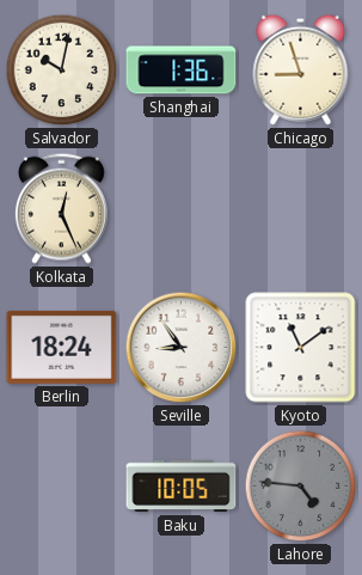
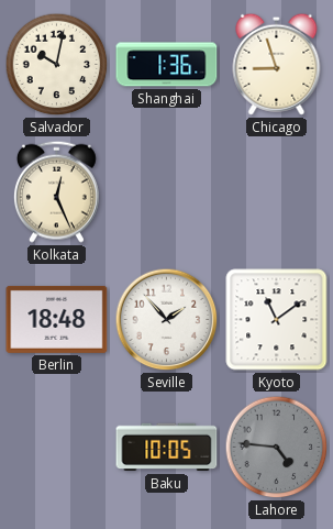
Berlin: 18:24 -> 18:48
Seville: 8:54 -> 1:53
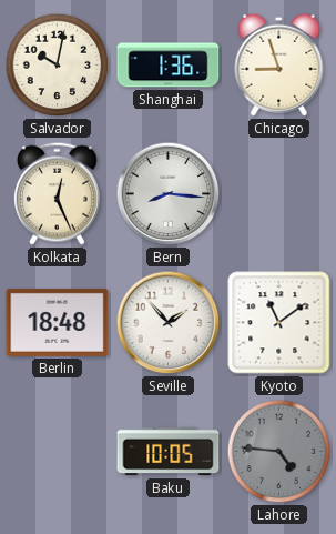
Bern: none -> 8:16
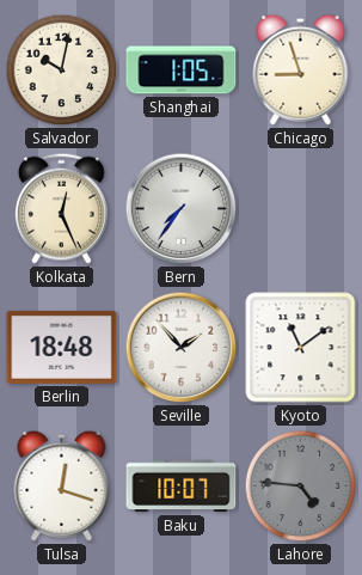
Shanghai: 1:36 -> 1:05
Bern: 8:16 -> 7:36
Tulsa: none -> 12:18
Baku: 10:05 -> 10:07
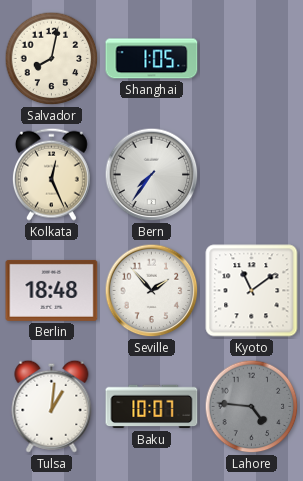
Salvador: 10:02 -> 8:02
Chicago: 8:57 -> none
Tulsa: 12:18 -> 1:01
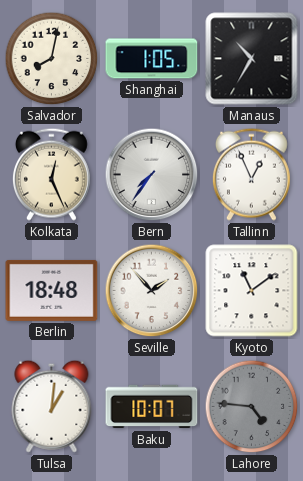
Manaus: none -> 10:35
Tallinn: none -> 12:56
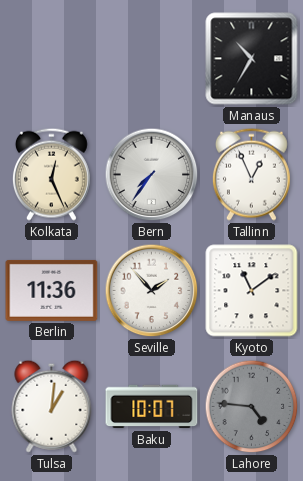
Salvador: 8:02 -> none
Shanghai: 1:05 -> none
Berlin: 18:48 -> 11:36
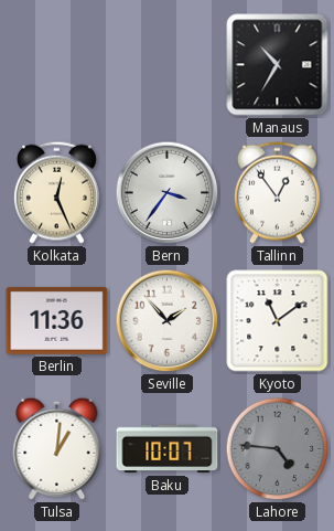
Bern: 7:36 -> 3:36
Tallinn: 12:56 -> 12:54
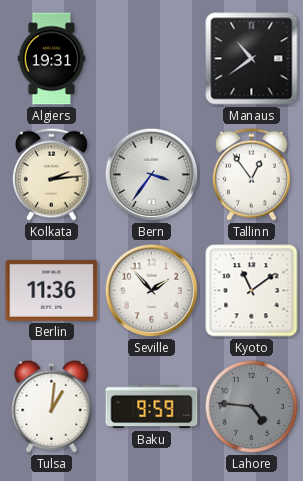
Algiers: none -> 19:31
Manaus: 10:35 -> 10:39
Kolkata: 12:26 -> 2:14
Baku: 10:07 -> 9:59
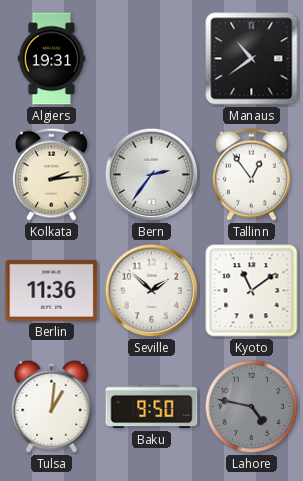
Bern: 3:36 -> 2:36
Seville: 1:53 -> 1:52
Baku: 9:59 -> 9:50
Lahore: 4:46 -> 4:47
